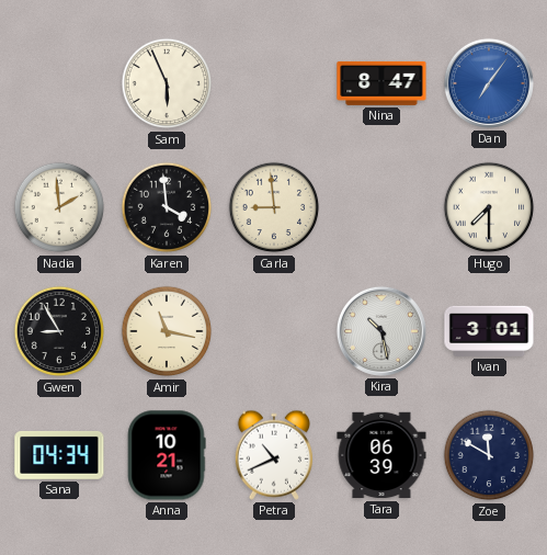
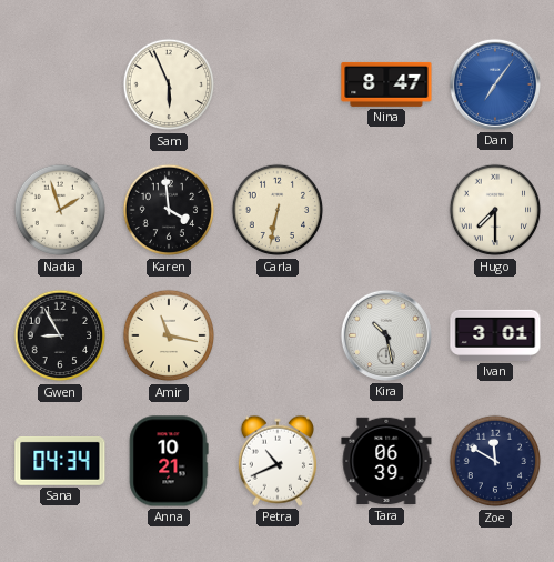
Nadia: 1:59 -> 1:57
Carla: 8:59 -> 6:32
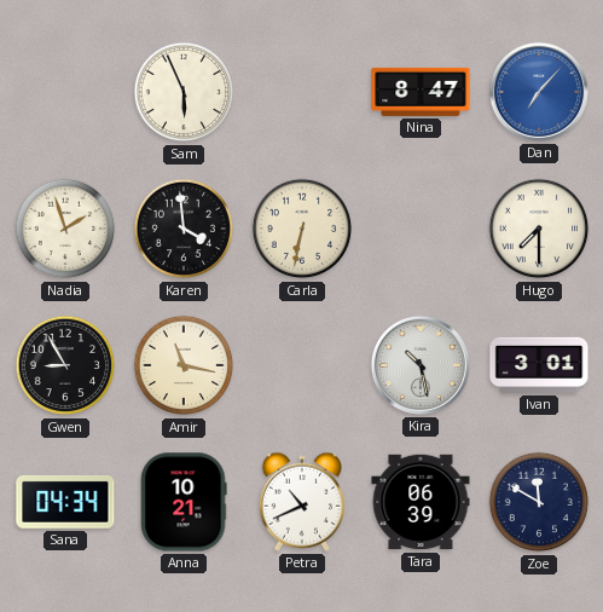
Dan: 7:06 -> 7:07
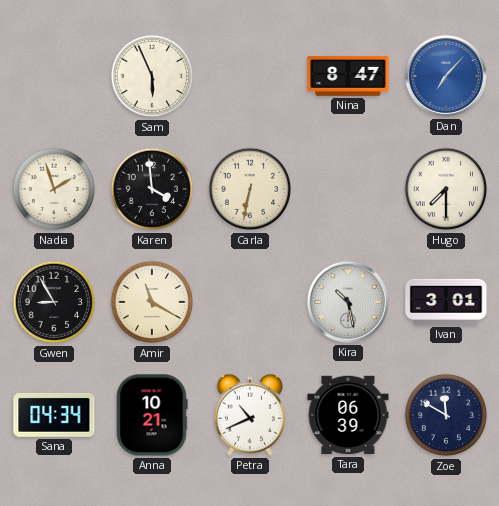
Amir: 11:17 -> 11:20
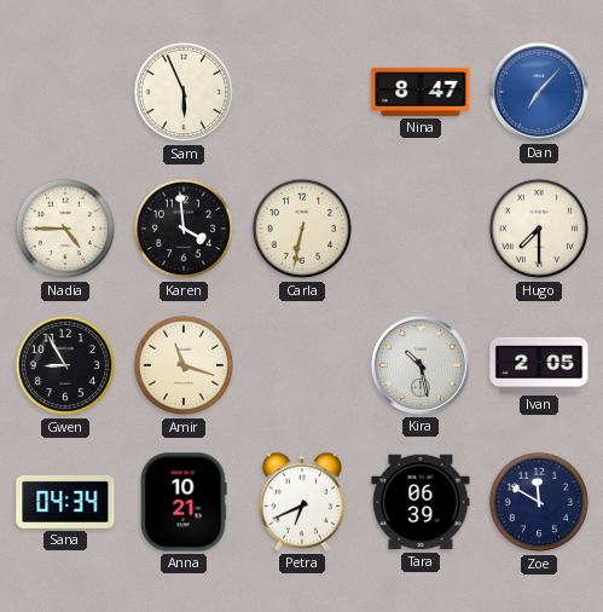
Nadia: 1:57 -> 4:45
Amir: 11:20 -> 11:18
Ivan: 3:01 -> 2:05
Petra: 10:41 -> 6:41
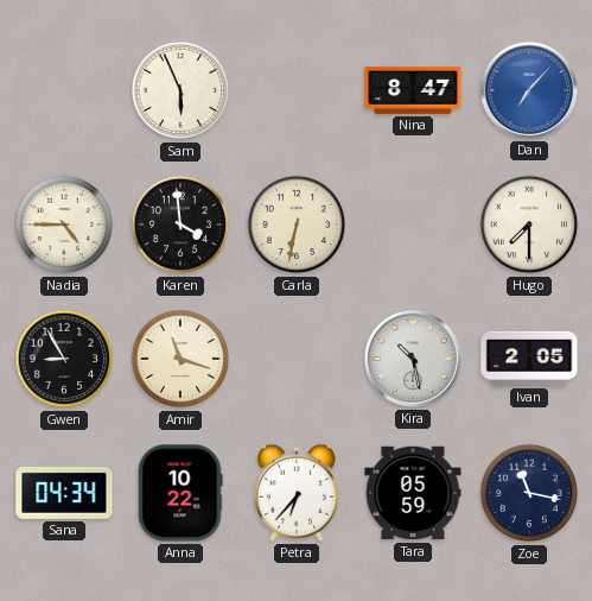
Anna: 10:21 -> 10:22
Petra: 6:41 -> 6:37
Tara: 06:39 -> 05:59
Zoe: 11:50 -> 11:17
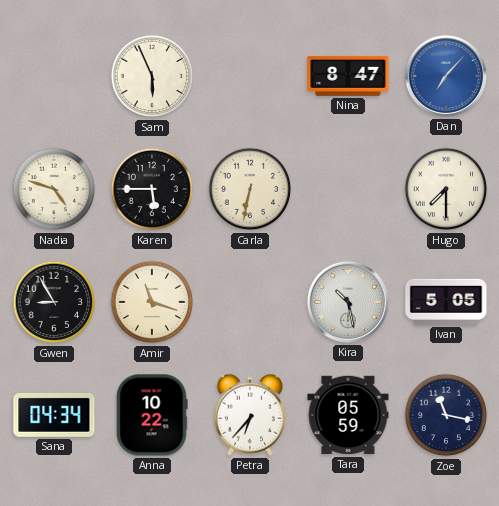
Nadia: 4:45 -> 4:48
Karen: 3:59 -> 5:45
Ivan: 2:05 -> 5:05
